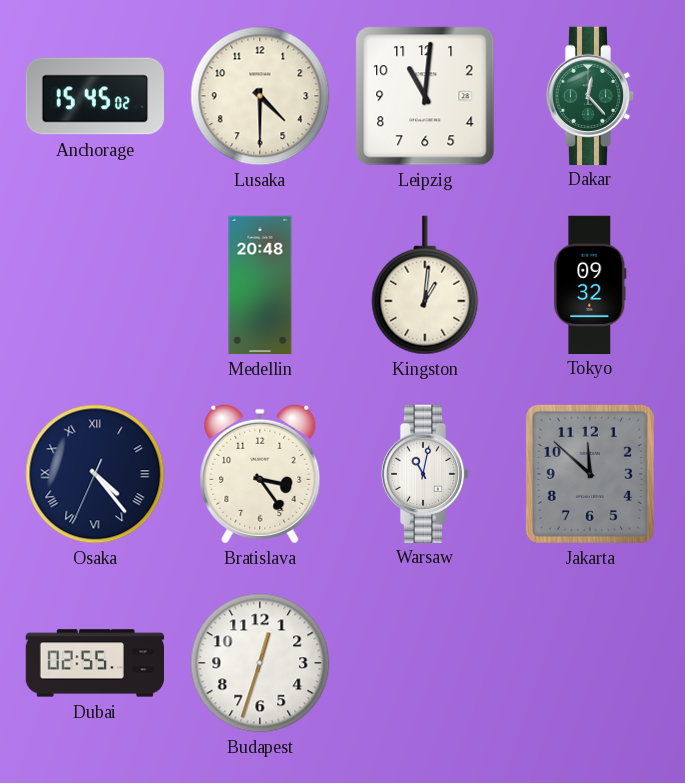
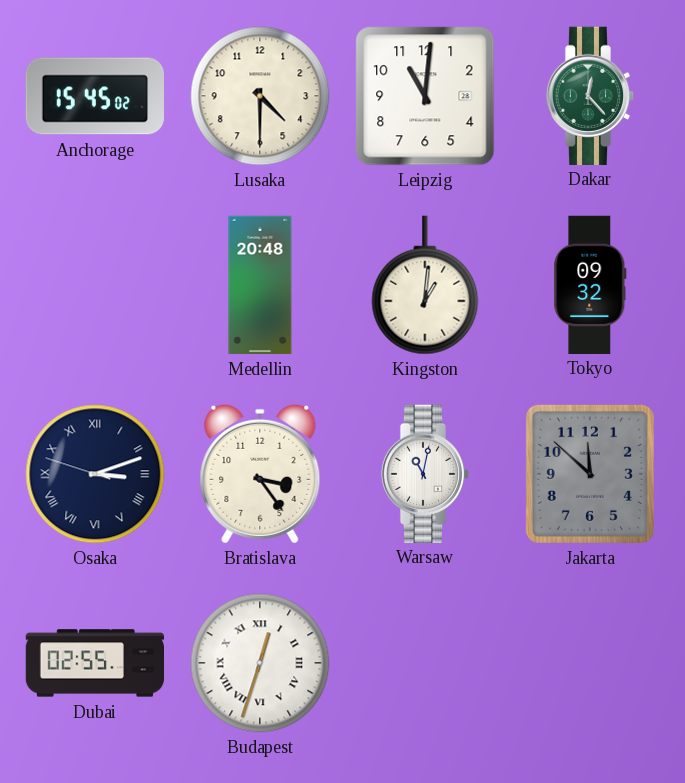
Osaka: 4:23 -> 3:11
Budapest numerals: Arabic -> Roman
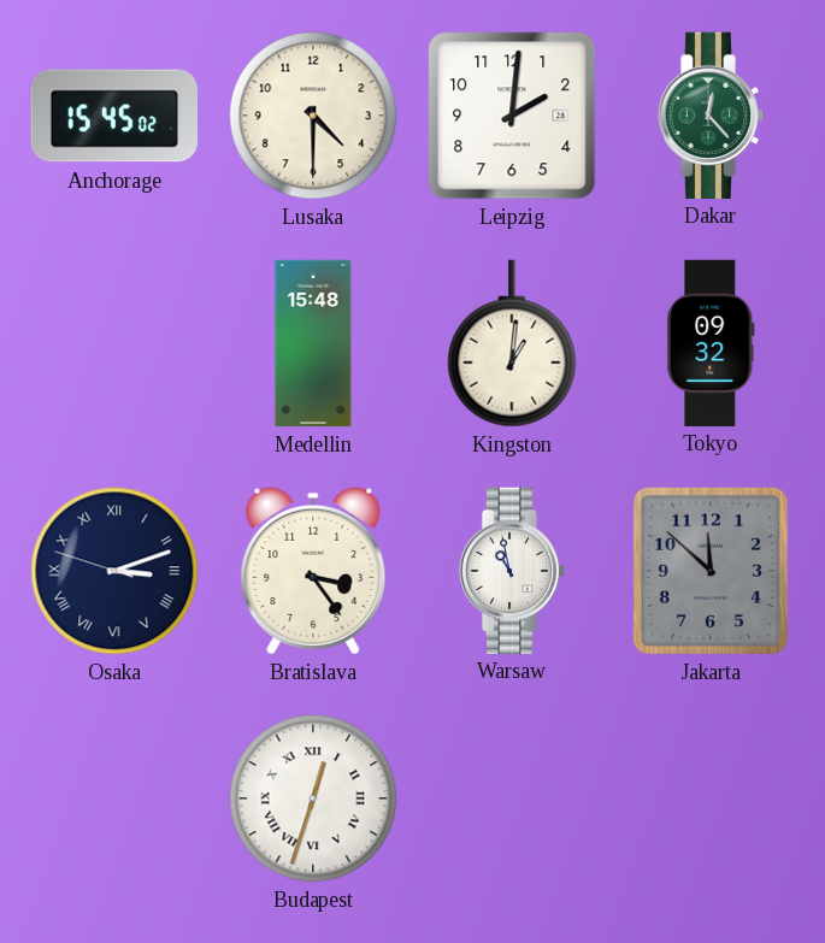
Leipzig: 11:01 -> 2:01
Medellin: 20:48 -> 15:48
Warsaw: 11:02 -> 10:58
Dubai: 02:55 -> none
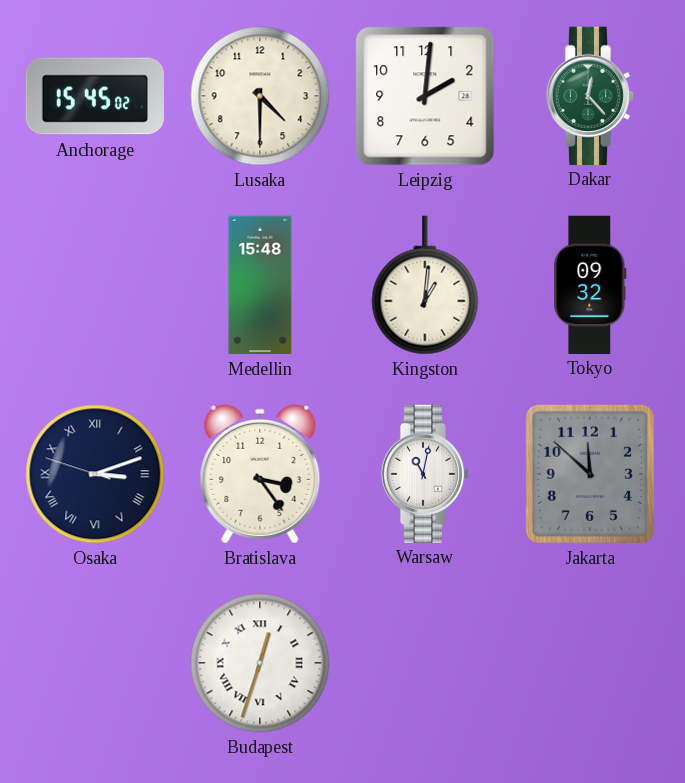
Warsaw: 10:58 -> 11:02
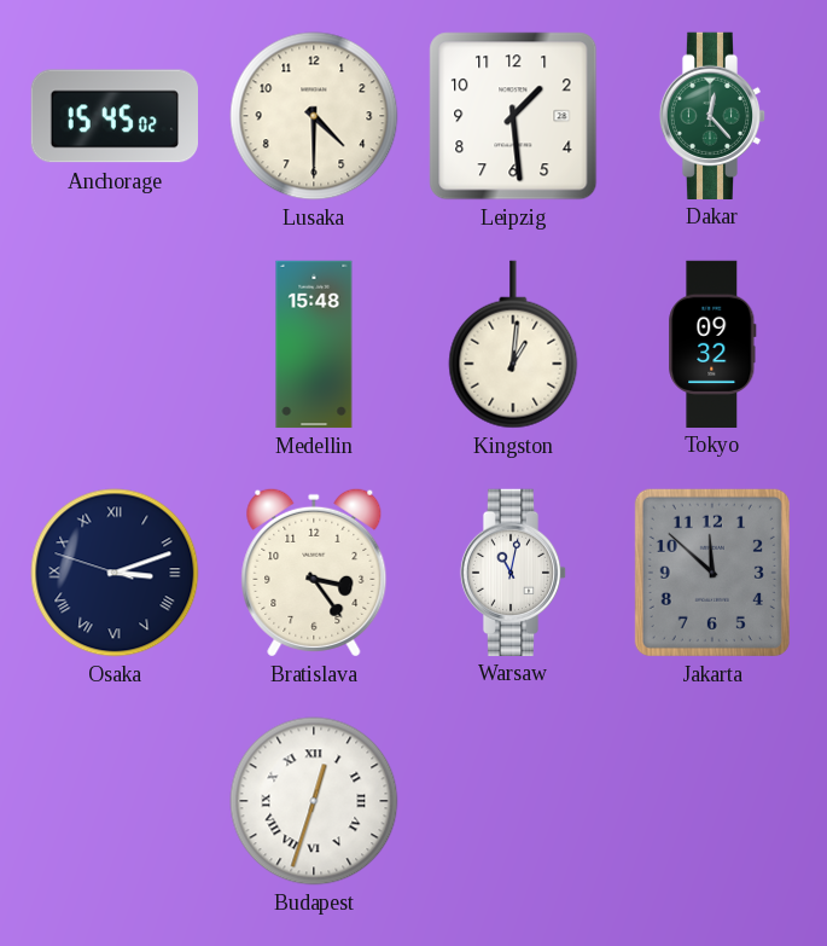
Leipzig: 2:01 -> 1:29
